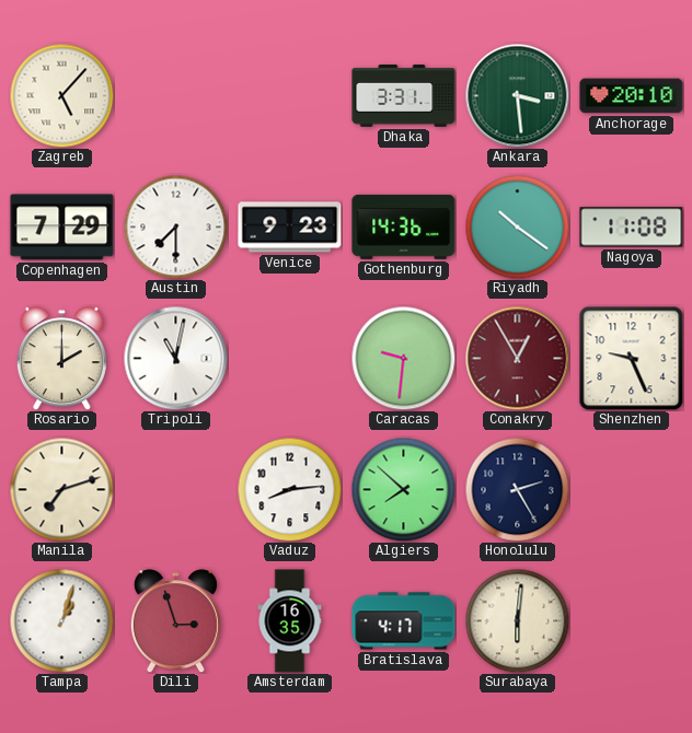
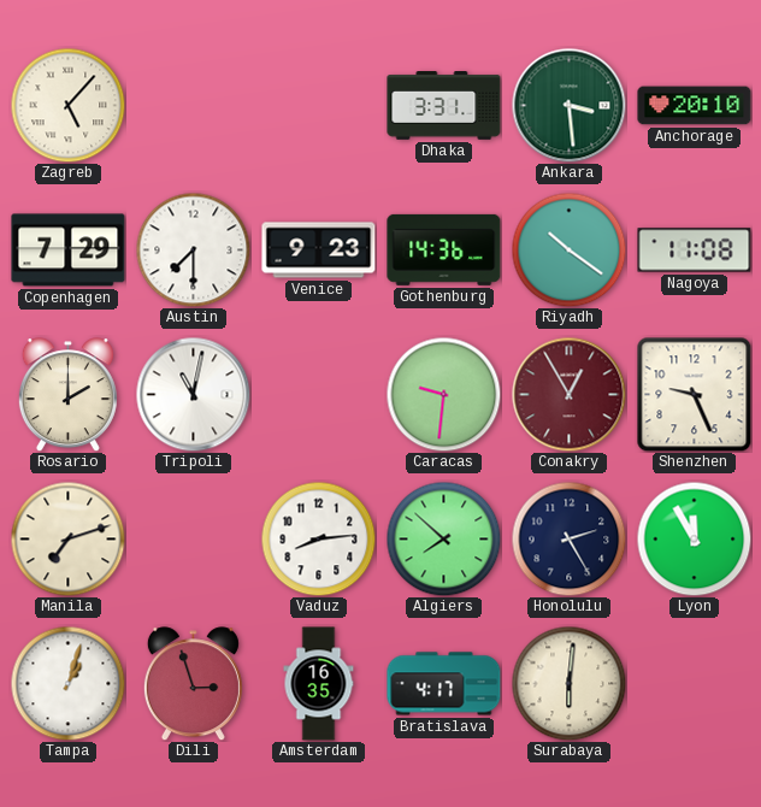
Lyon: none -> 11:55
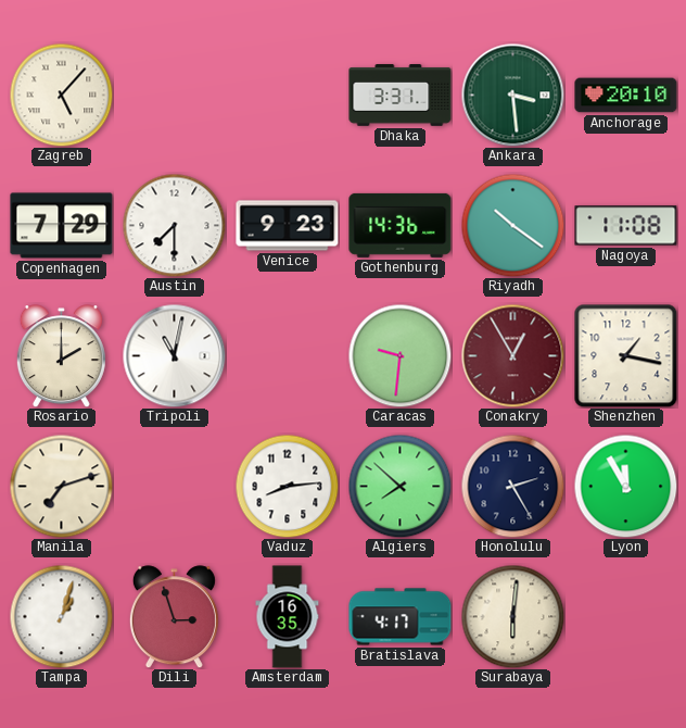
Shenzhen: 9:26 -> 1:17
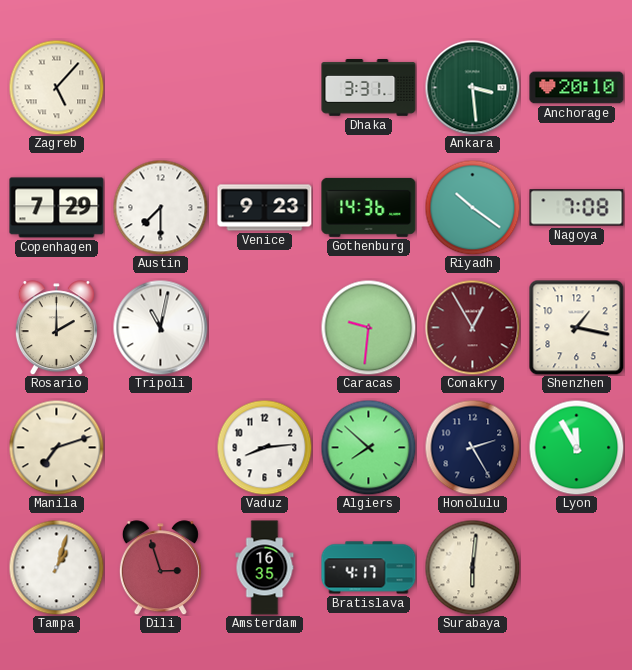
Nagoya: 11:08 -> 7:08
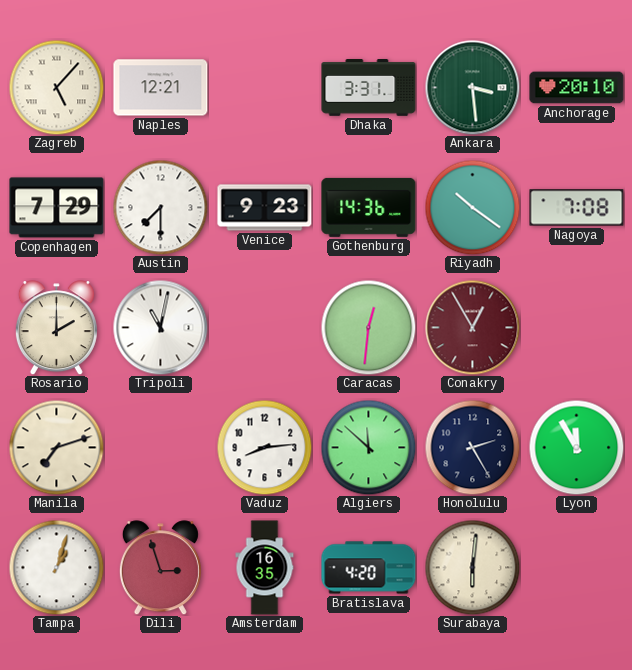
Naples: none -> 12:21
Caracas: 9:31 -> 12:31
Shenzhen: 1:17 -> none
Algiers: 7:52 -> 11:52
Bratislava: 4:17 -> 4:20
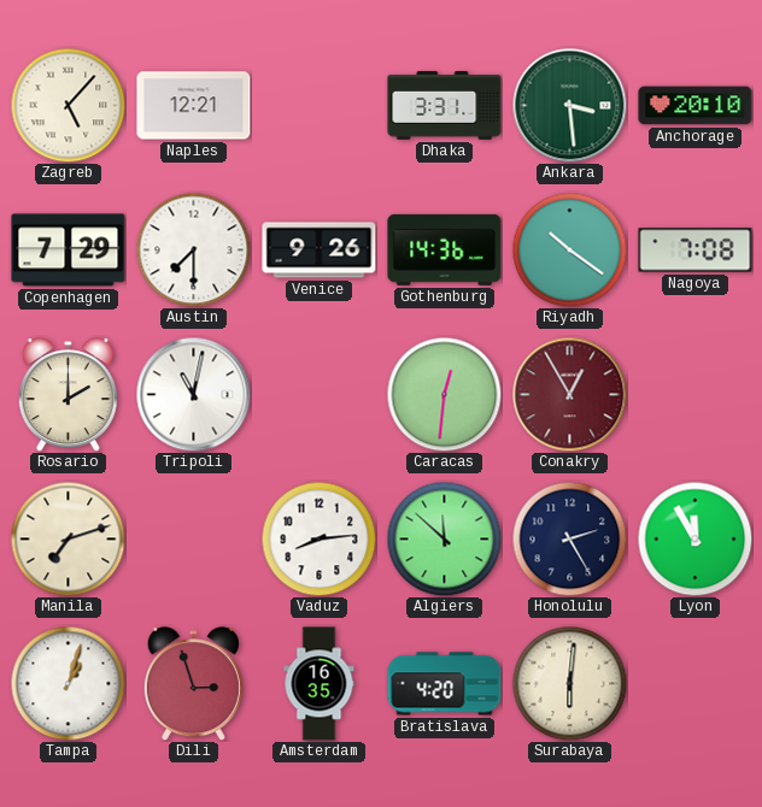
Venice: 9:23 -> 9:26
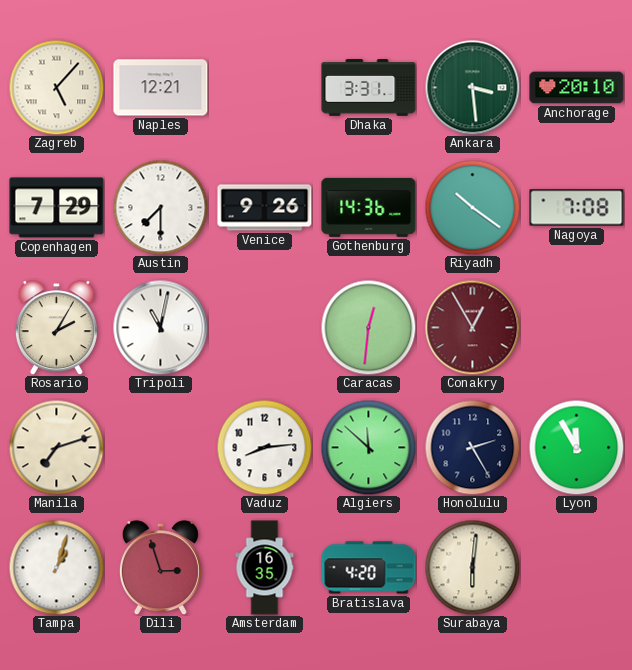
Rosario: 2:00 -> 2:05
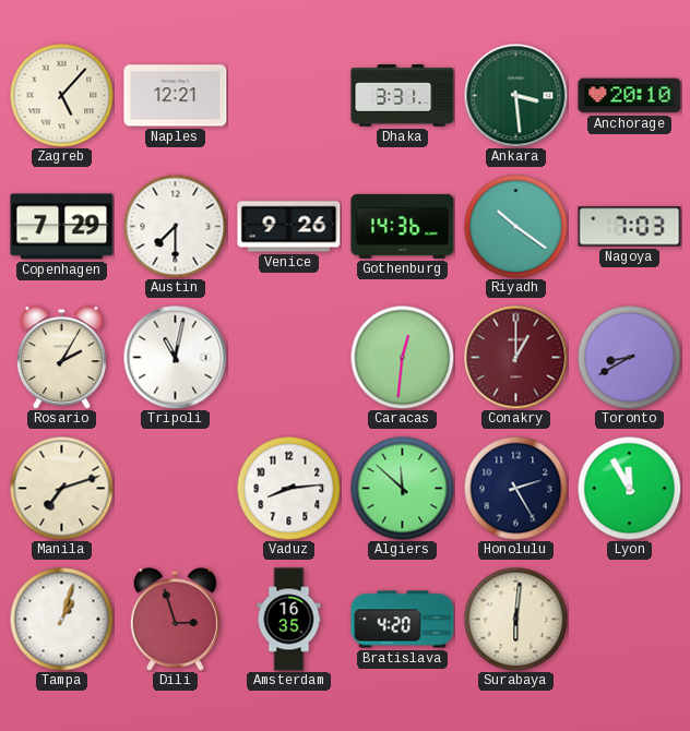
Nagoya: 7:08 -> 7:03
Conakry: 12:55 -> 1:00
Toronto: none -> 8:40
